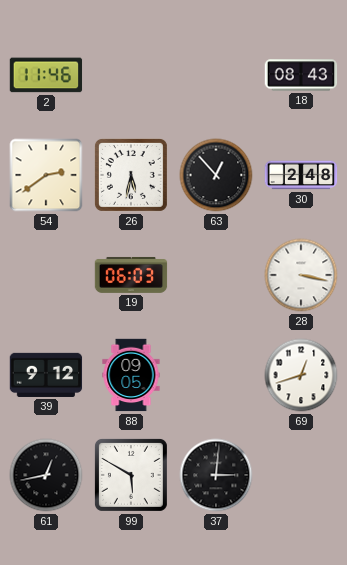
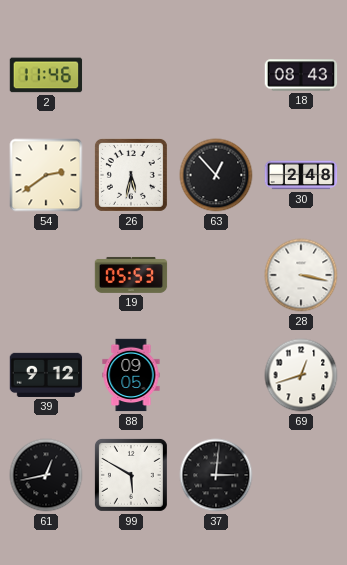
19: 06:03 -> 05:53
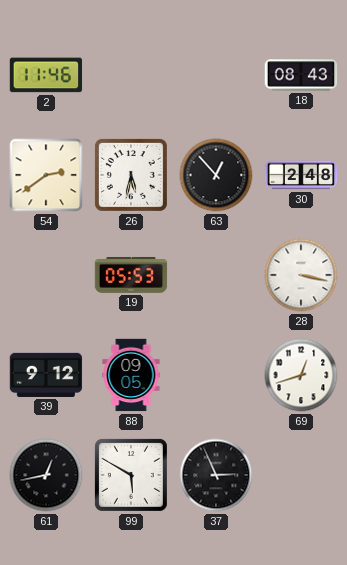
37: 3:01 -> 2:56
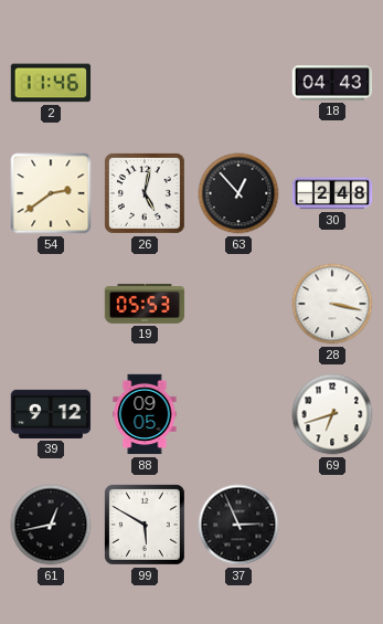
18: 08:43 -> 04:43
26: 5:32 -> 5:02
69: 12:42 -> 6:42
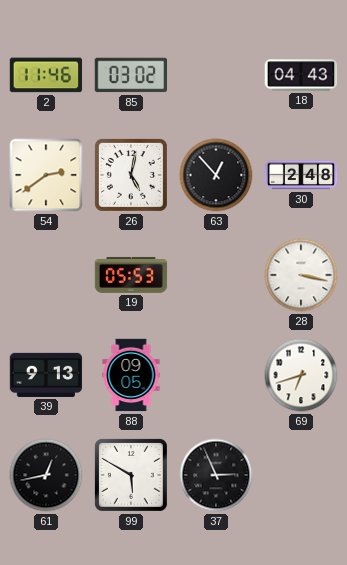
85: none -> 03:02
39: 9:12 -> 9:13
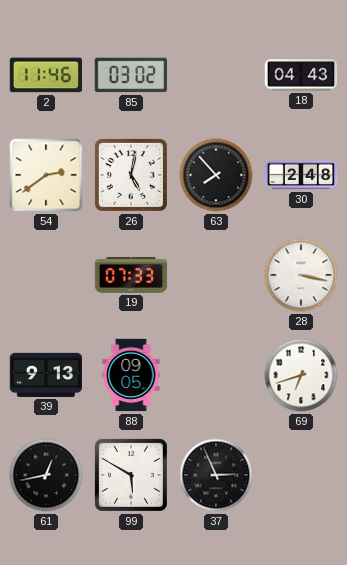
63: 12:53 -> 7:53
19: 05:53 -> 07:33
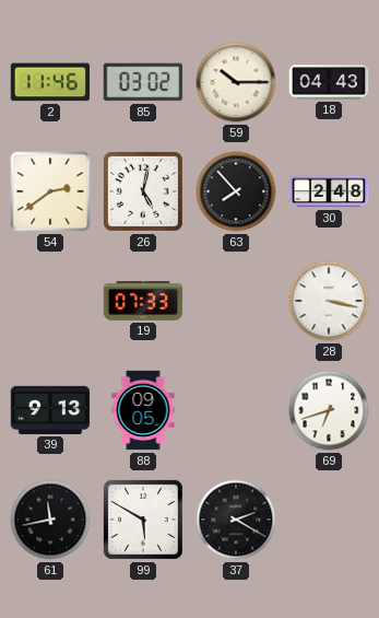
59: none -> 10:15
61: 12:43 -> 11:43
37: 2:56 -> 2:20
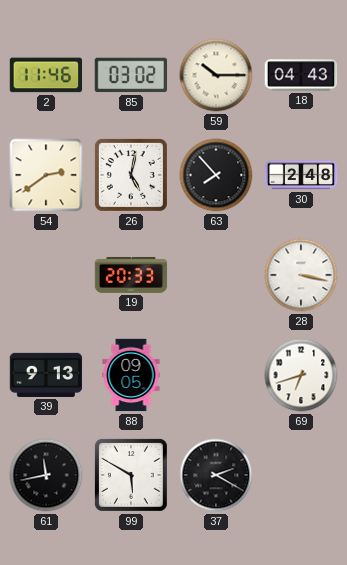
19: 07:33 -> 20:33
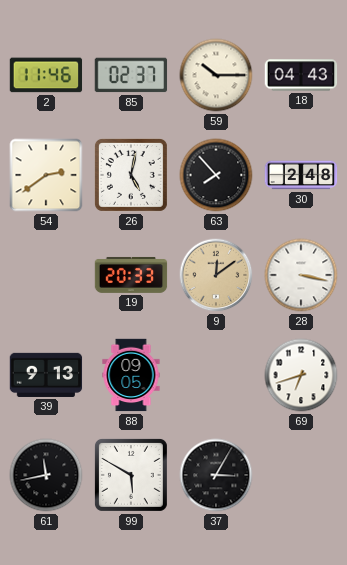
85: 03:02 -> 02:37
9: none -> 12:09
37: 2:20 -> 3:05
